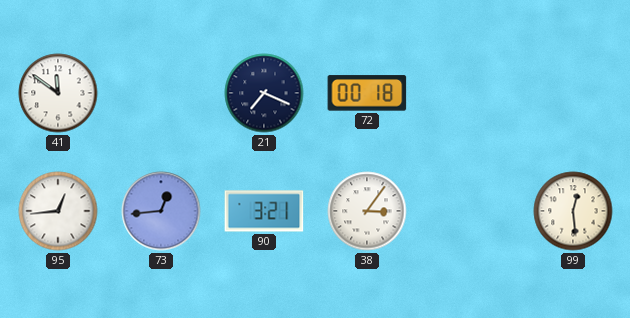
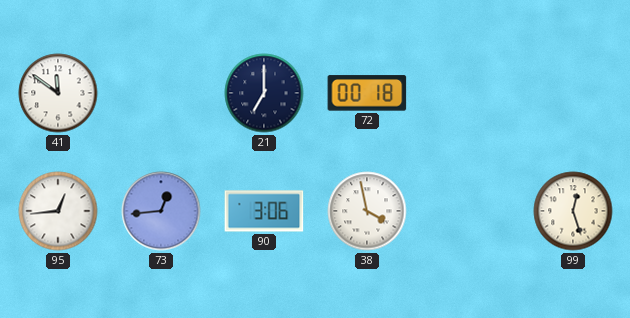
21: 7:19 -> 7:00
90: 3:21 -> 3:06
38: 3:06 -> 3:58
99: 12:29 -> 12:27
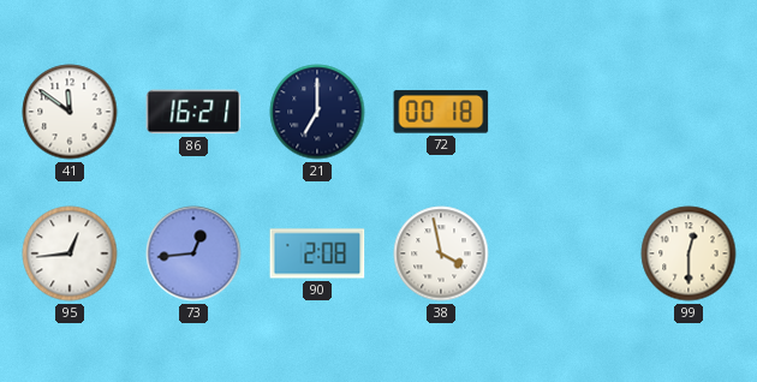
86: none -> 16:21
90: 3:06 -> 2:08
99: 12:27 -> 12:30
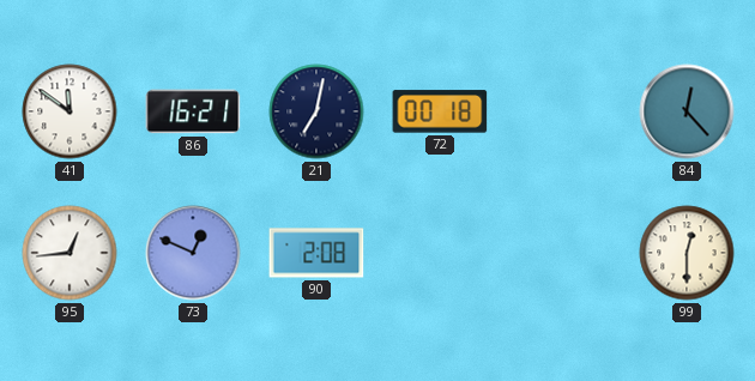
21: 7:00 -> 7:02
84: none -> 12:23
73: 12:44 -> 12:49
38: 3:58 -> none
